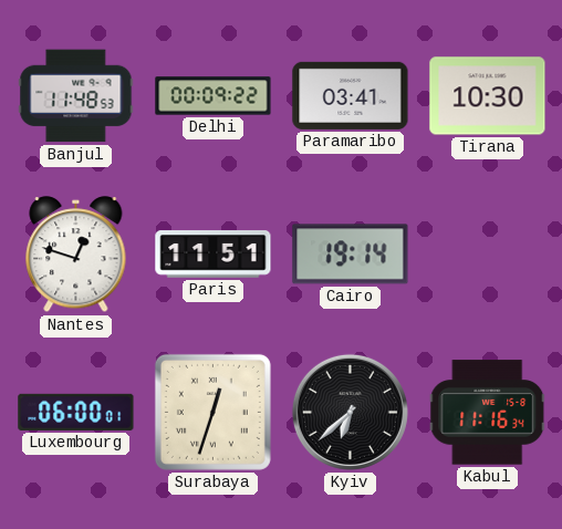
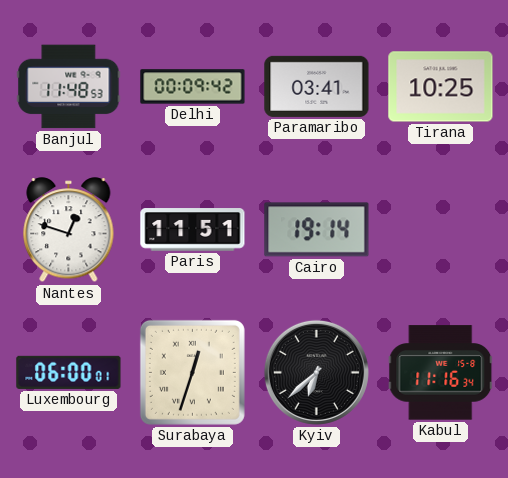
Delhi: 00:09:22 -> 00:09:42
Tirana: 10:30 -> 10:25
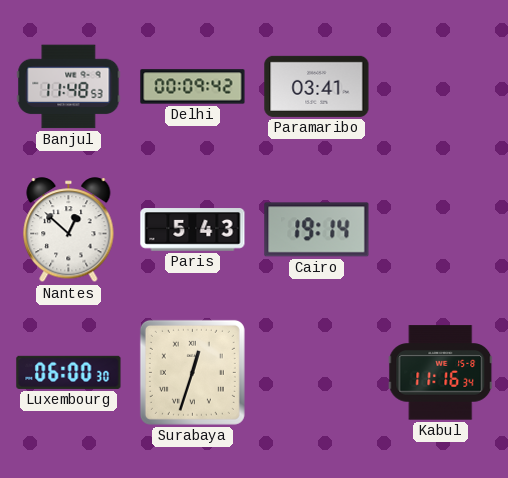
Tirana: 10:25 -> none
Nantes: 12:48 -> 12:52
Paris: 11:51 -> 5:43
Luxembourg: 06:00:01 -> 06:00:30
Kyiv: 6:38 -> none
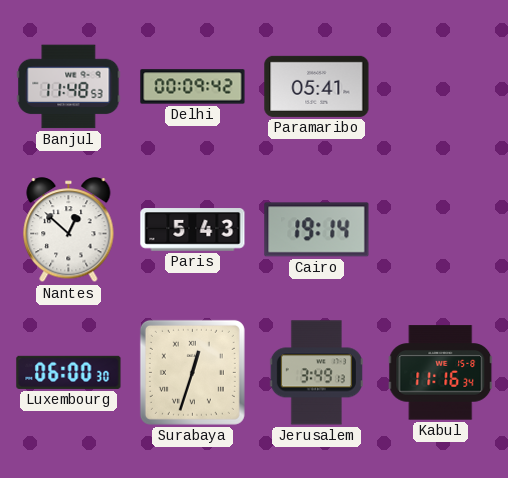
Paramaribo: 03:41 -> 05:41
Jerusalem: none -> 3:49
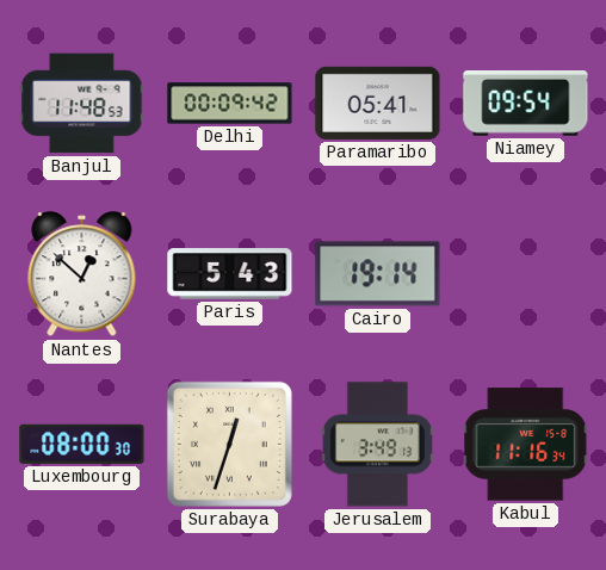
Niamey: none -> 09:54
Luxembourg: 06:00 -> 08:00
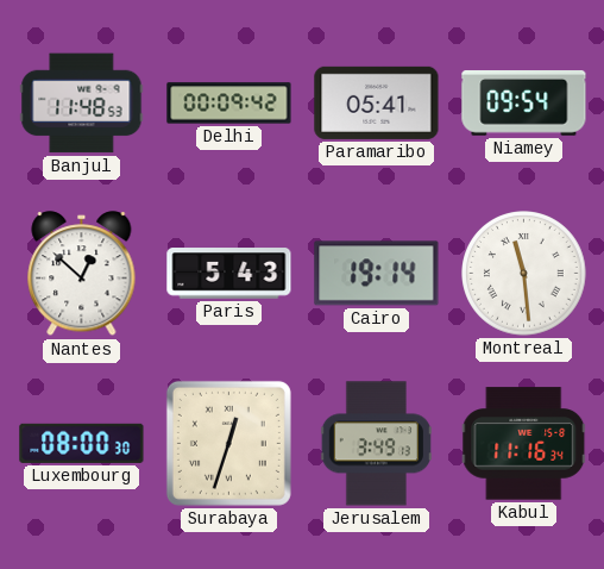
Montreal: none -> 11:29
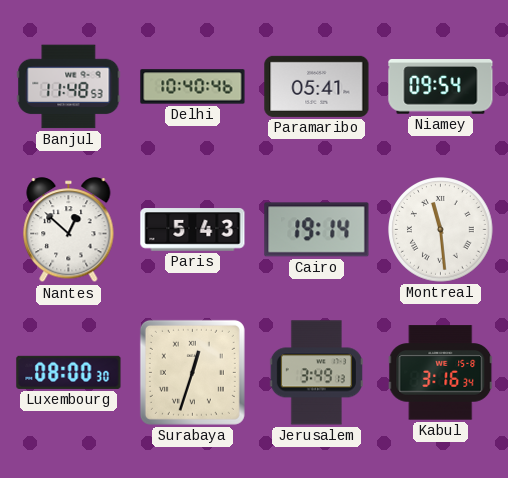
Delhi: 00:09 -> 10:40
Kabul: 11:16 -> 3:16
